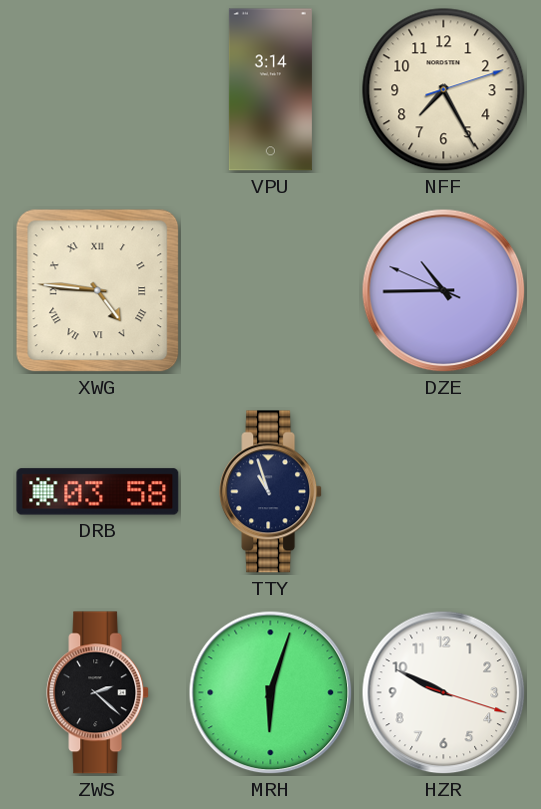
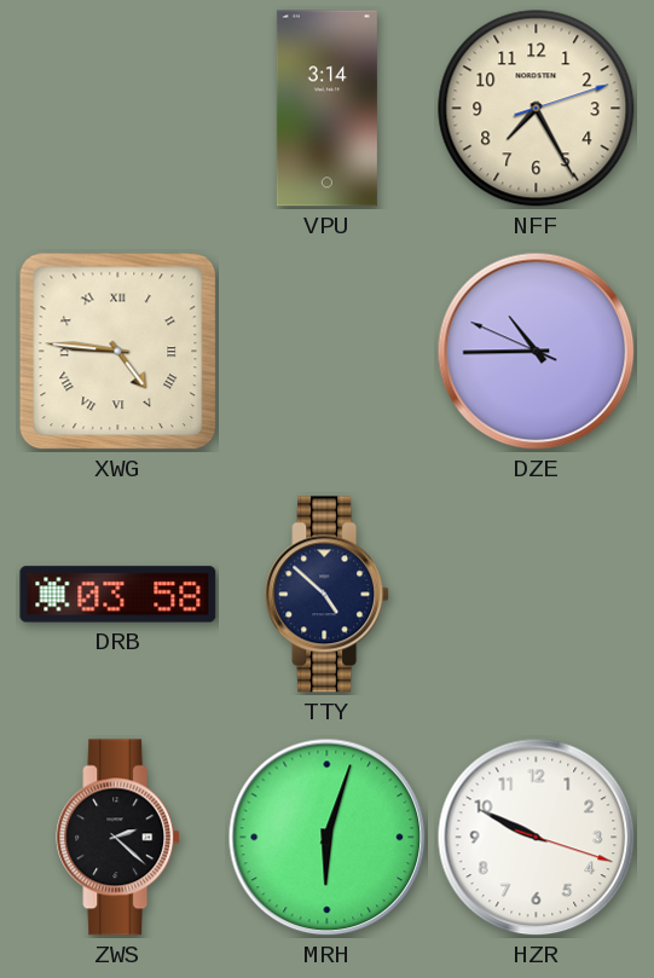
TTY: 10:57 -> 4:52
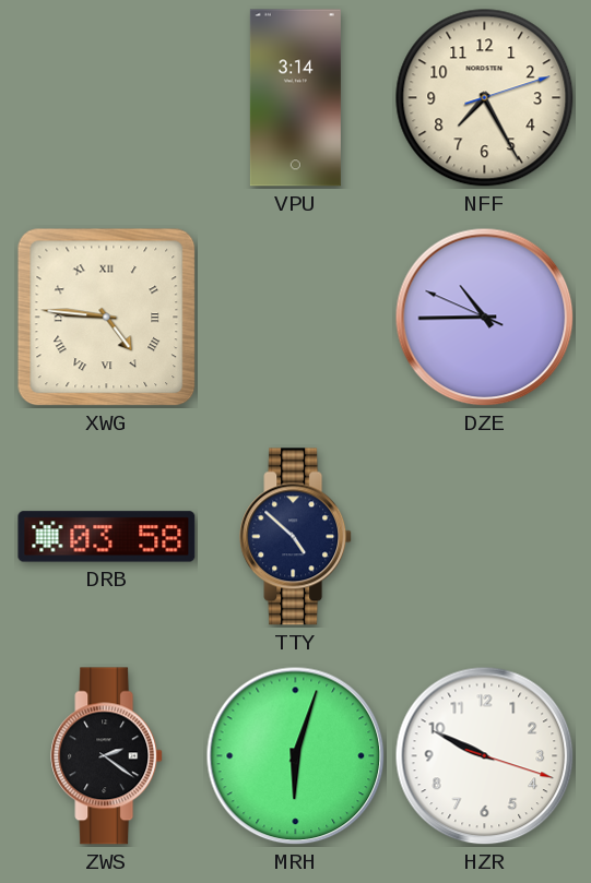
ZWS: 2:22 -> 2:21
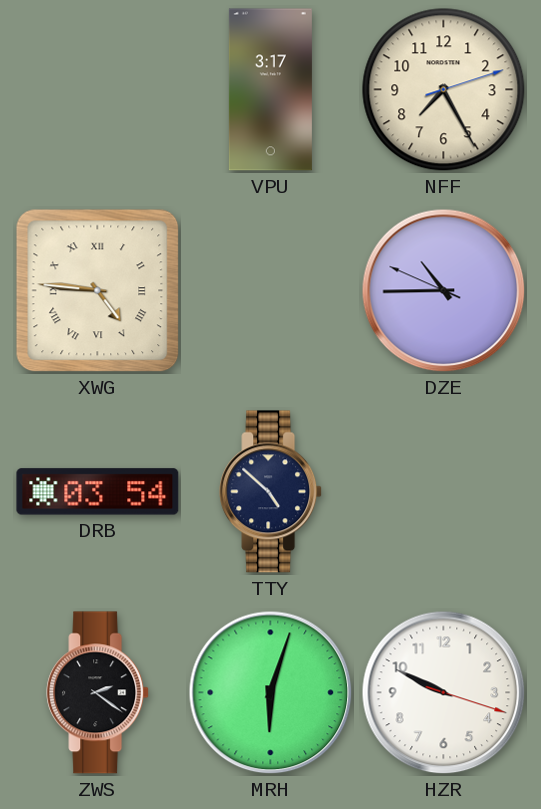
VPU: 3:14 -> 3:17
DRB: 03:58 -> 03:54
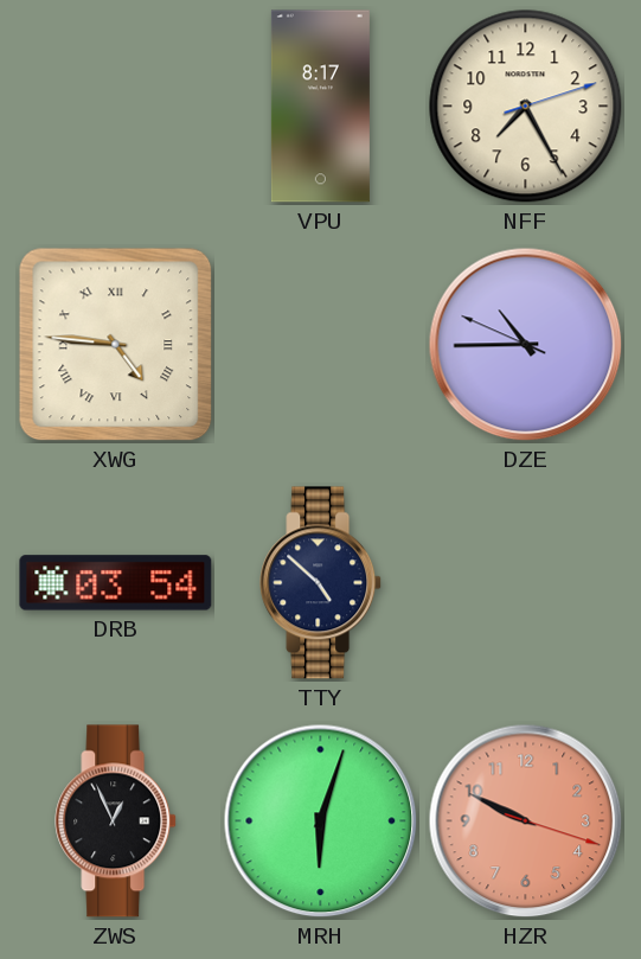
VPU: 3:17 -> 8:17
ZWS: 2:21 -> 12:56
HZR dial: white -> salmon
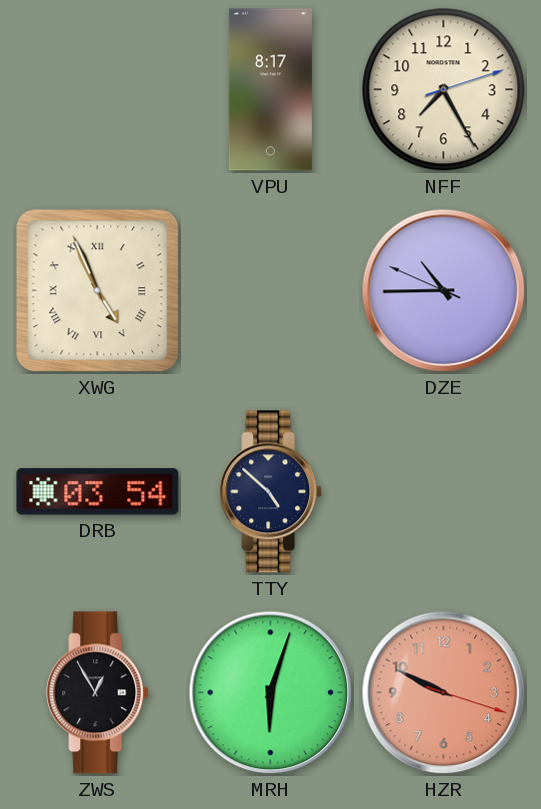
XWG: 4:46 -> 4:56
ZWS: 12:56 -> 12:55
